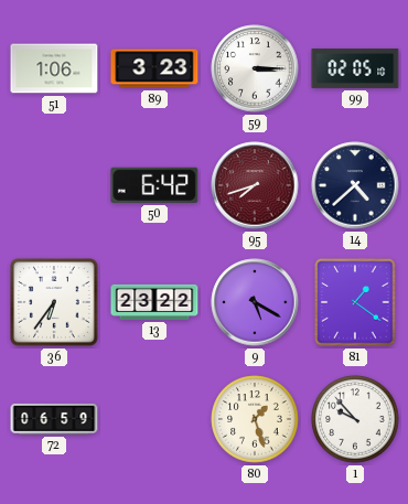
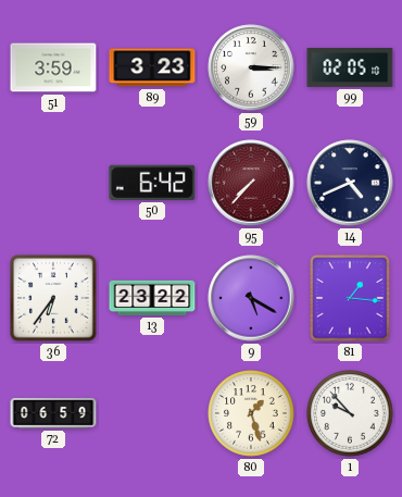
51: 1:06 -> 3:59
95: 7:42 -> 7:37
14: 4:38 -> 4:41
81: 1:21 -> 1:16
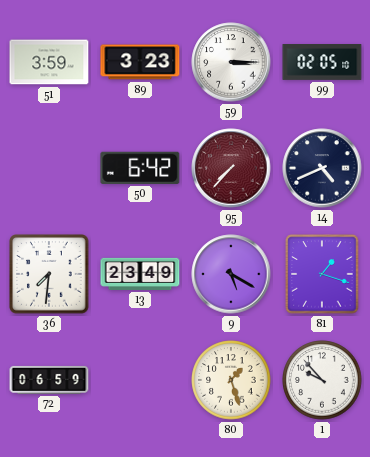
36: 6:36 -> 7:31
13: 23:22 -> 23:49
81: 1:16 -> 1:18
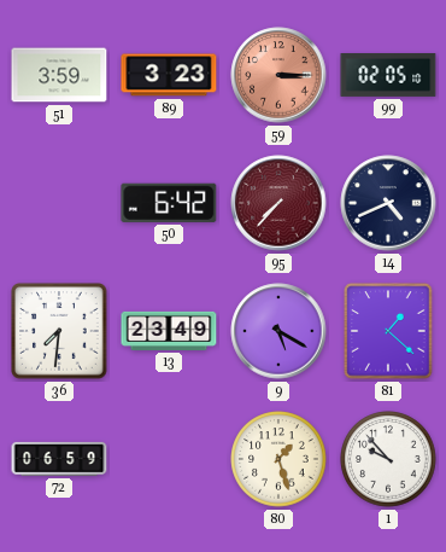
59 dial: white -> salmon
81: 1:18 -> 1:22
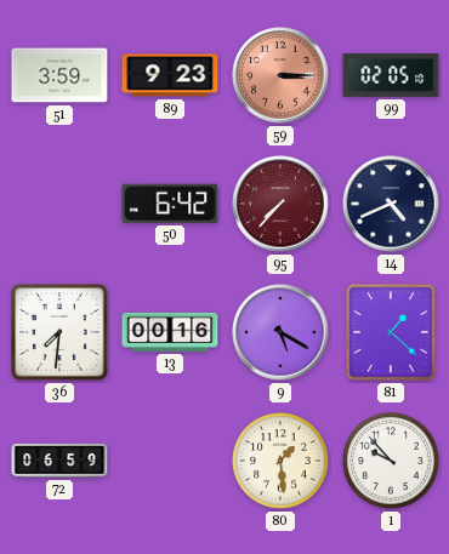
89: 3:23 -> 9:23
13: 23:49 -> 00:16
80: 1:27 -> 1:29
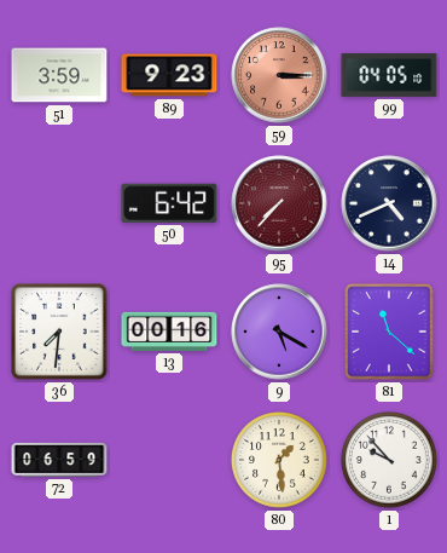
99: 02:05 -> 04:05
81: 1:22 -> 11:22
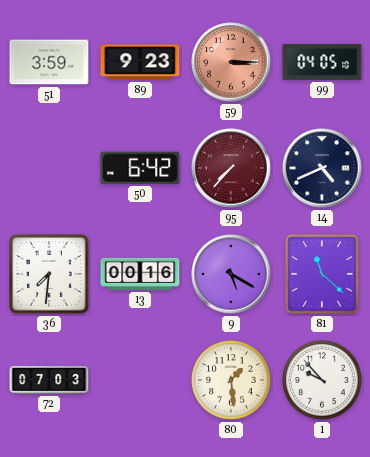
72: 06:59 -> 07:03
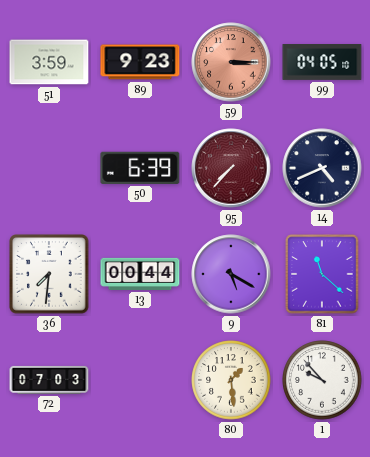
50: 6:42 -> 6:39
13: 00:16 -> 00:44
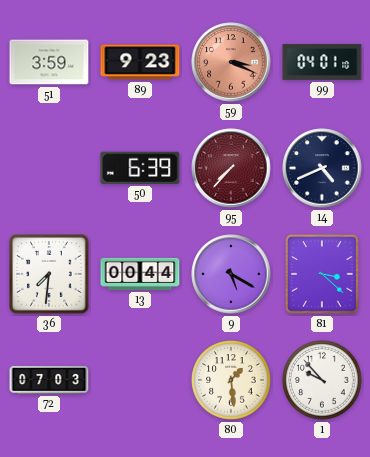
59: 3:15 -> 3:19
99: 04:05 -> 04:01
81: 11:22 -> 3:22
